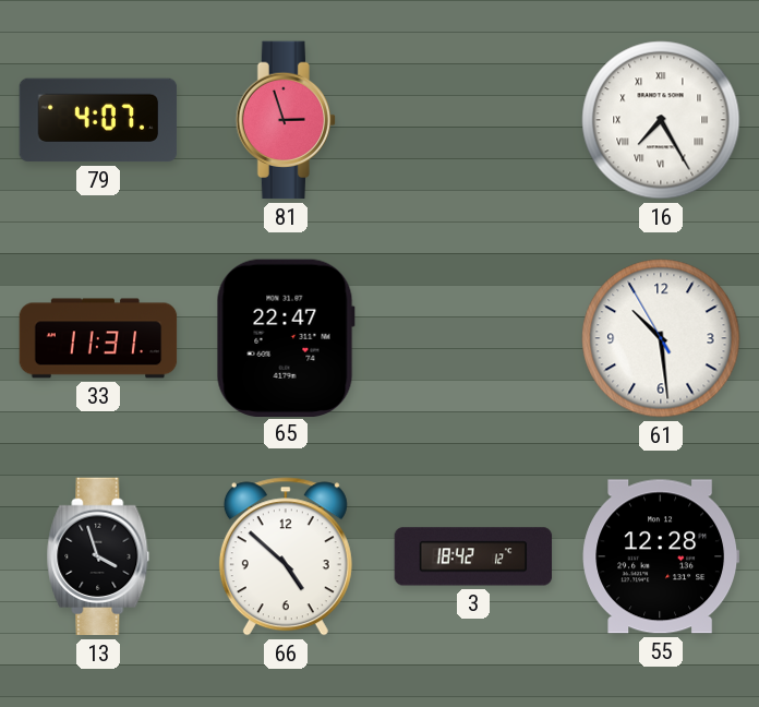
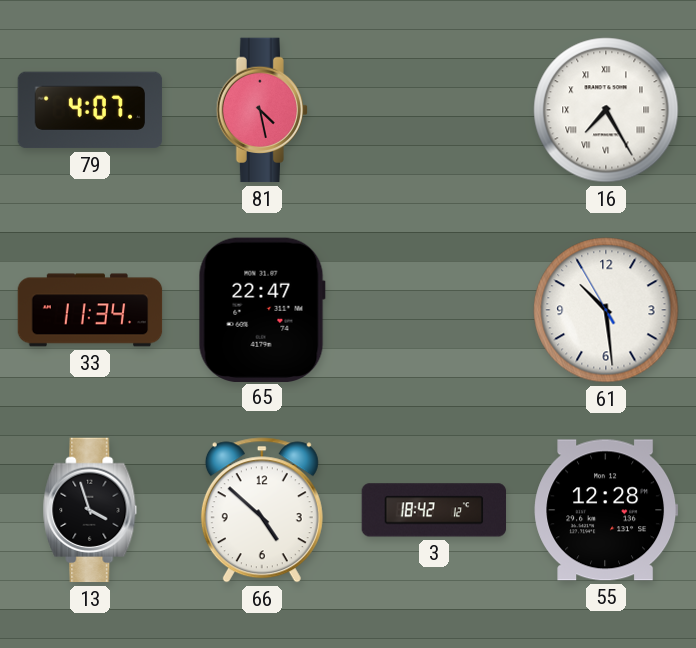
81: 2:57 -> 4:28
33: 11:31 -> 11:34
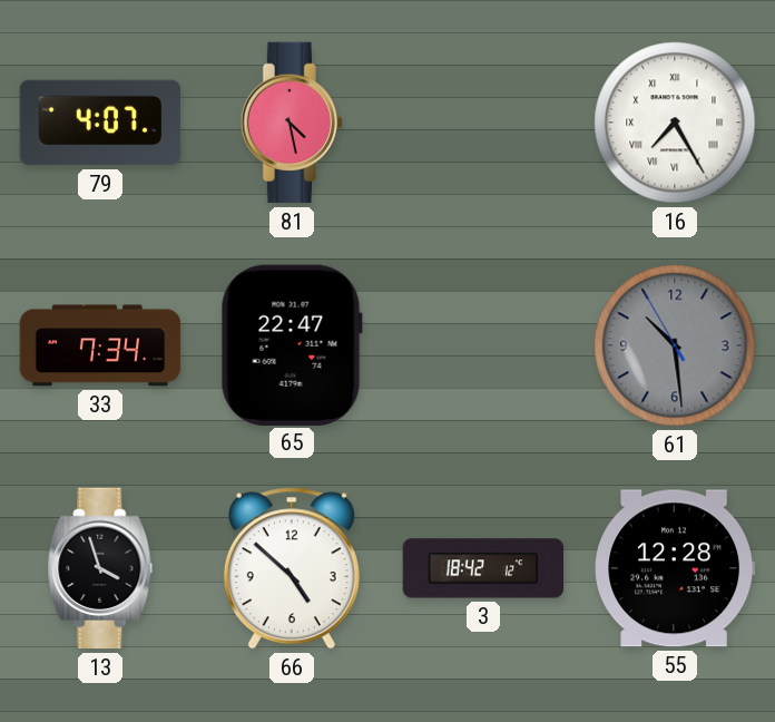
33: 11:34 -> 7:34
61 dial: white -> grey
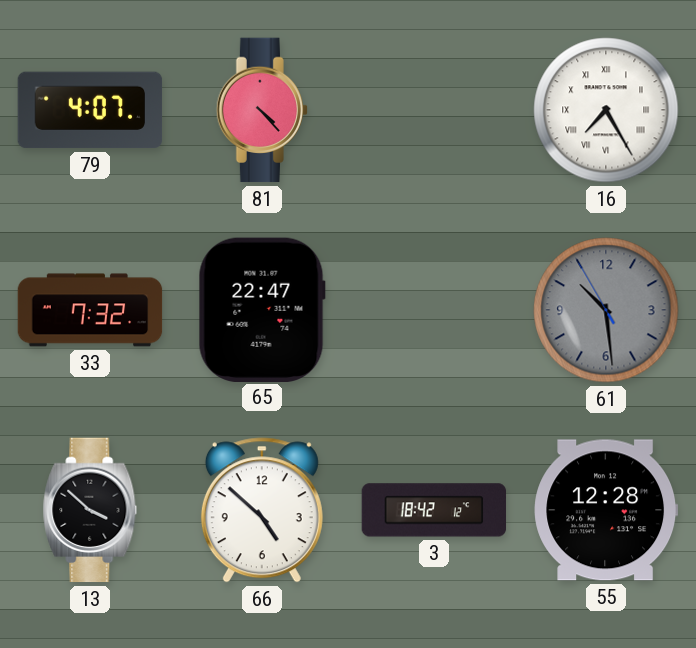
81: 4:28 -> 4:23
33: 7:34 -> 7:32
13: 3:57 -> 3:52
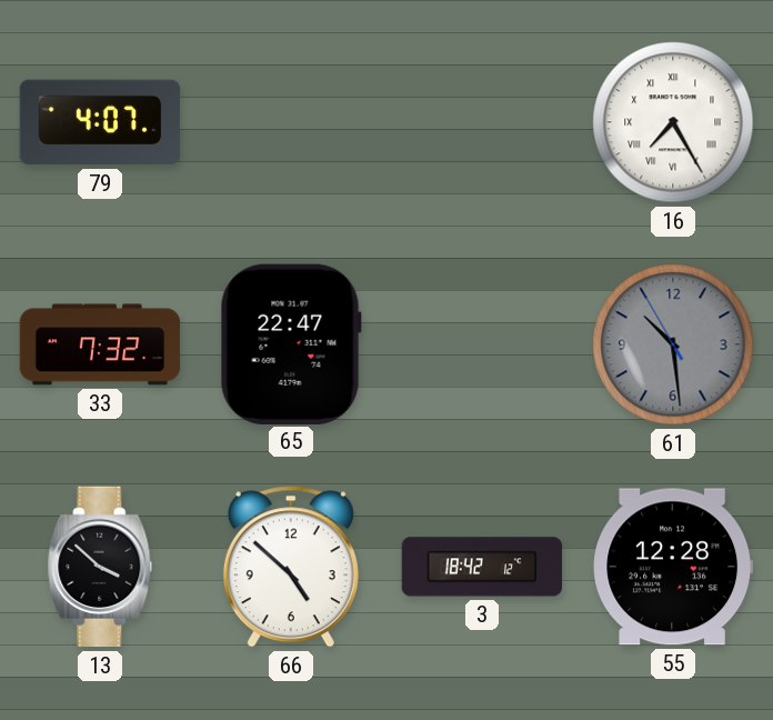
81: 4:23 -> none
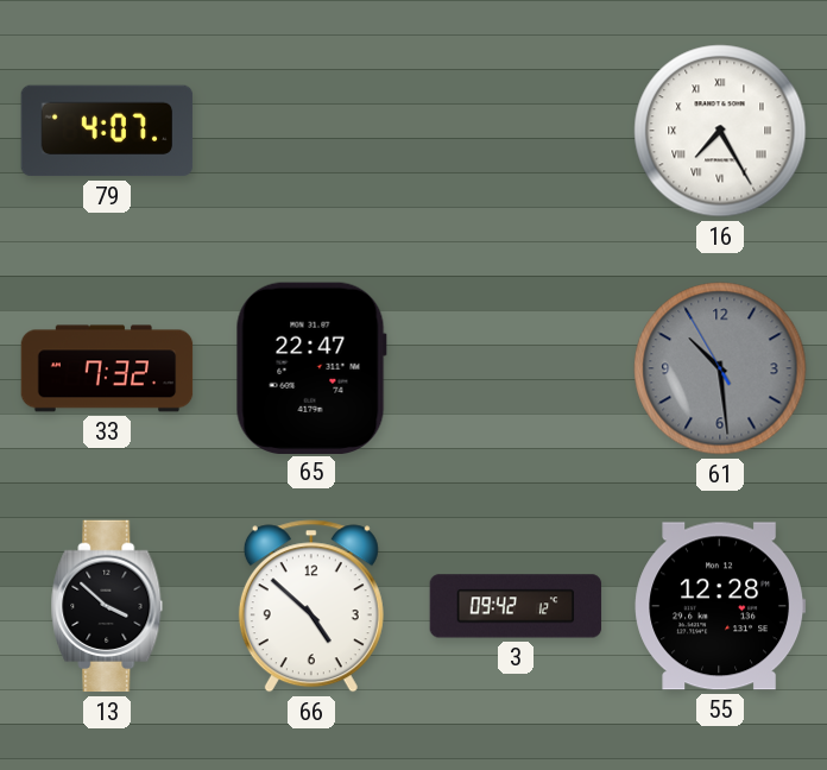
3: 18:42 -> 09:42
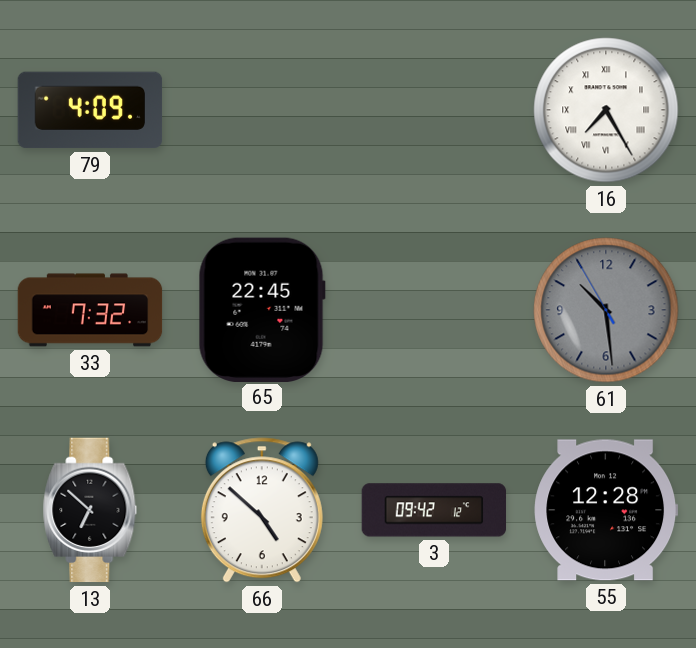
79: 4:07 -> 4:09
65: 22:47 -> 22:45
13: 3:52 -> 6:52
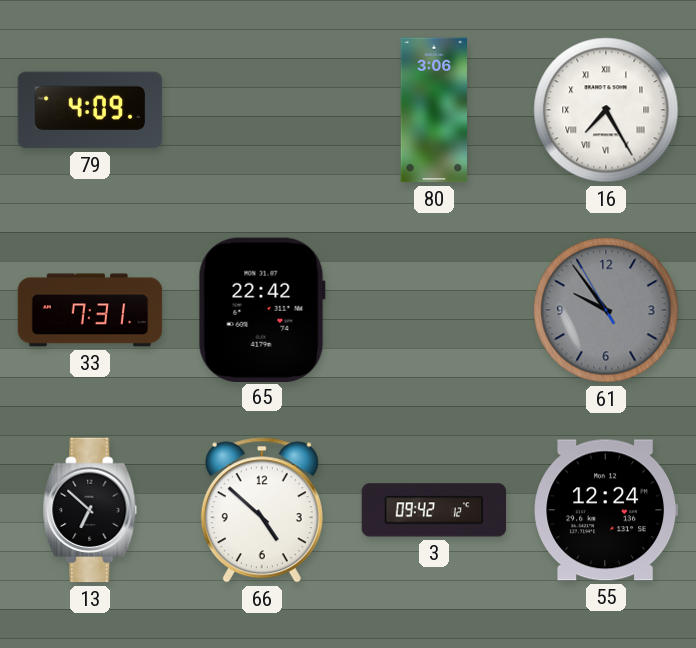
80: none -> 3:06
33: 7:32 -> 7:31
65: 22:45 -> 22:42
61: 10:28 -> 9:53
55: 12:28 -> 12:24
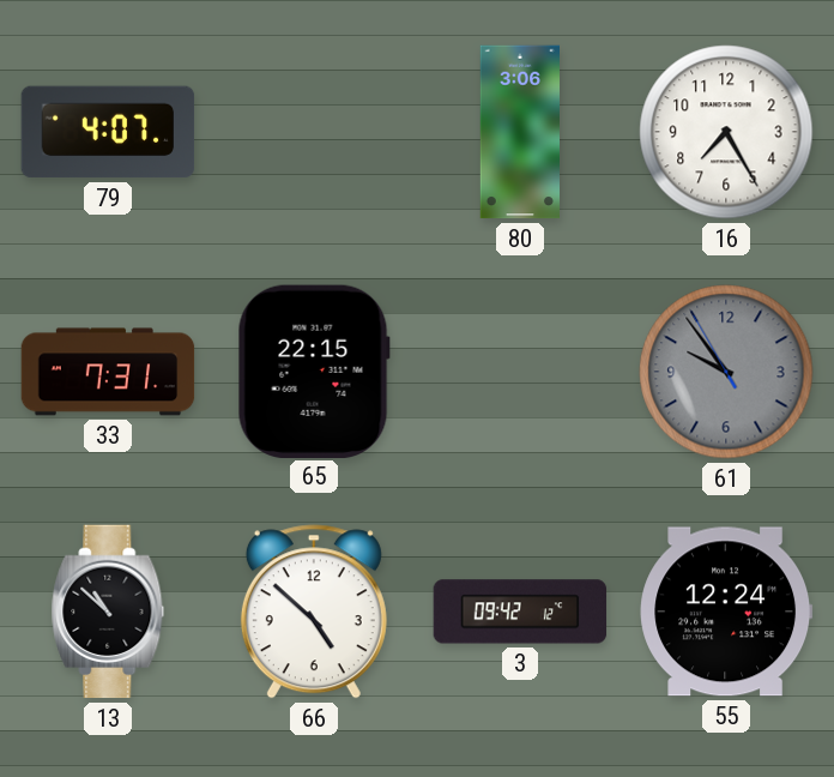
79: 4:09 -> 4:07
16 numerals: Roman -> Arabic
65: 22:42 -> 22:15
13: 6:52 -> 10:52
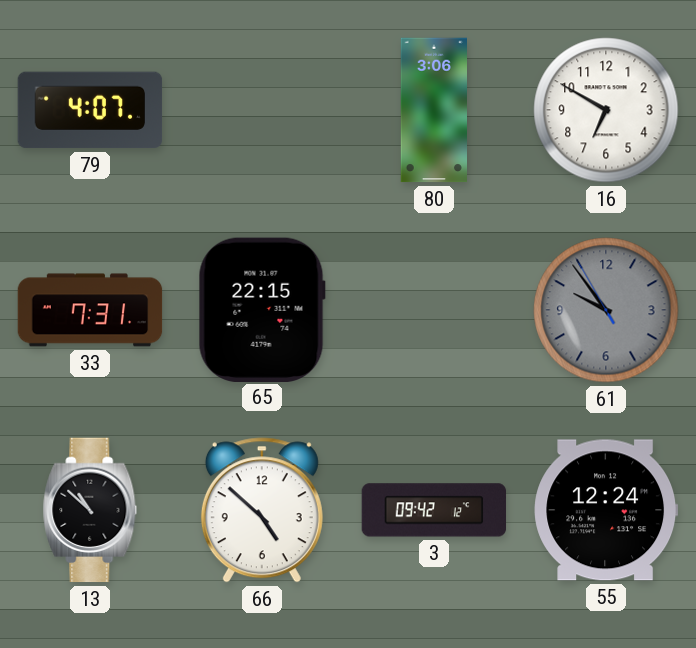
16: 7:25 -> 6:50
